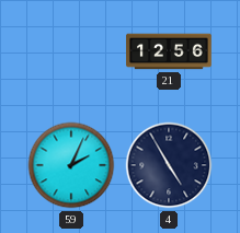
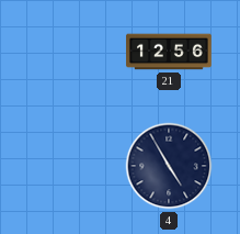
59: 2:04 -> none
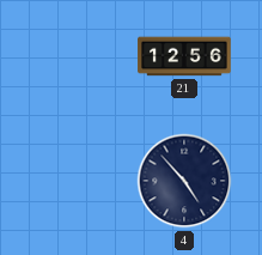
4: 4:55 -> 4:53
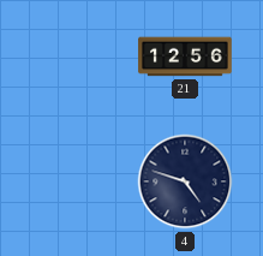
4: 4:53 -> 4:48
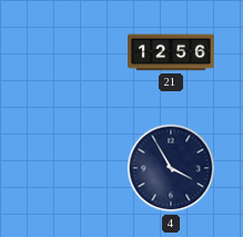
4: 4:48 -> 3:55
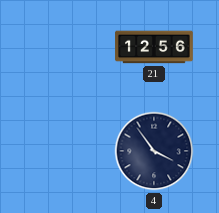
4: 3:55 -> 3:54
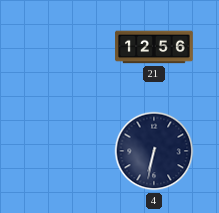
4: 3:54 -> 6:32
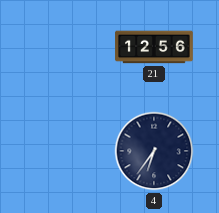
4: 6:32 -> 6:36
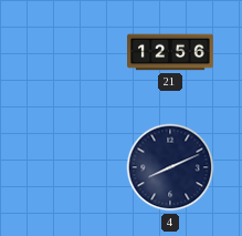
4: 6:36 -> 8:11
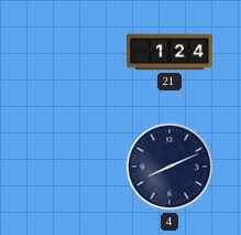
21: 12:56 -> 1:24
